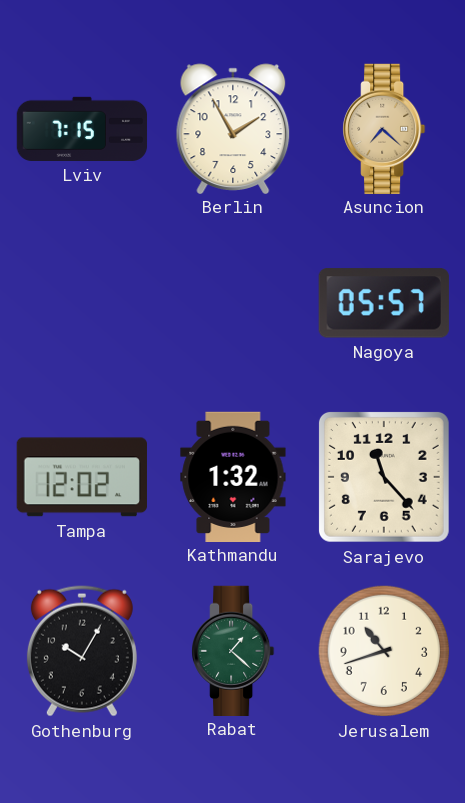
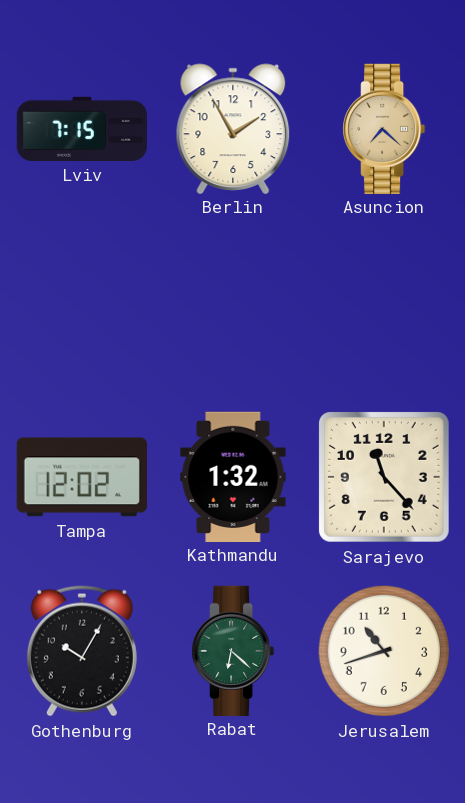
Nagoya: 05:57 -> none
Rabat: 1:22 -> 6:22
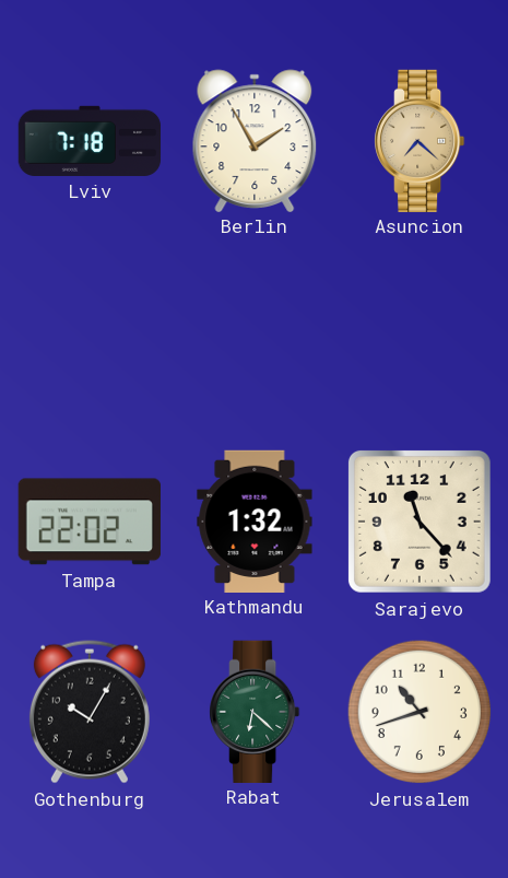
Lviv: 7:15 -> 7:18
Tampa: 12:02 -> 22:02
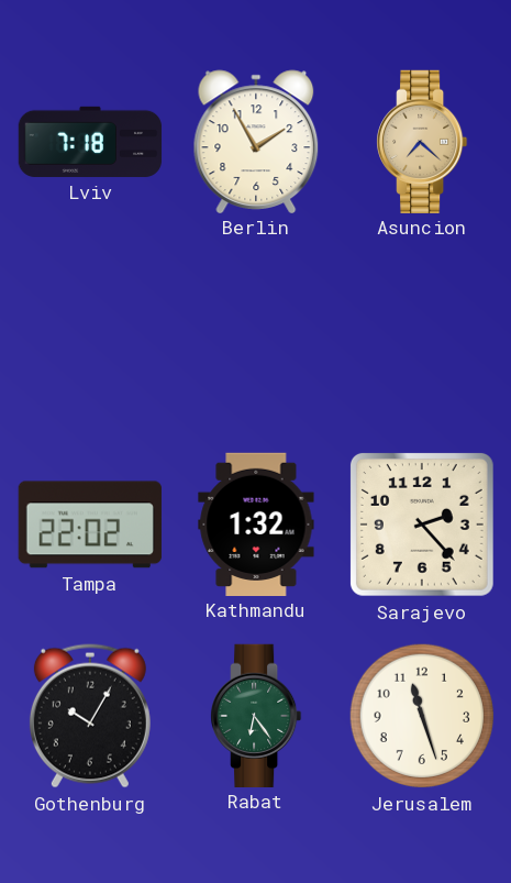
Sarajevo: 11:23 -> 2:23
Rabat: 6:22 -> 6:24
Jerusalem: 10:42 -> 11:27
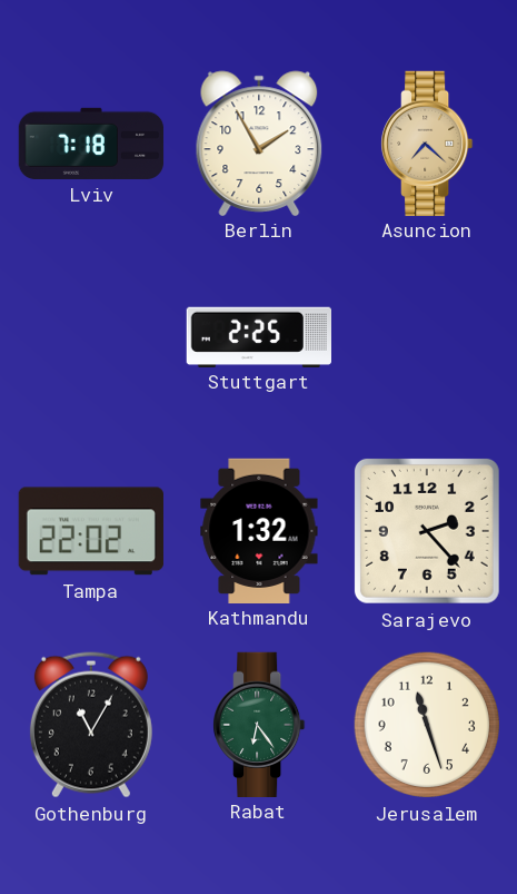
Stuttgart: none -> 2:25
Gothenburg: 10:05 -> 11:05
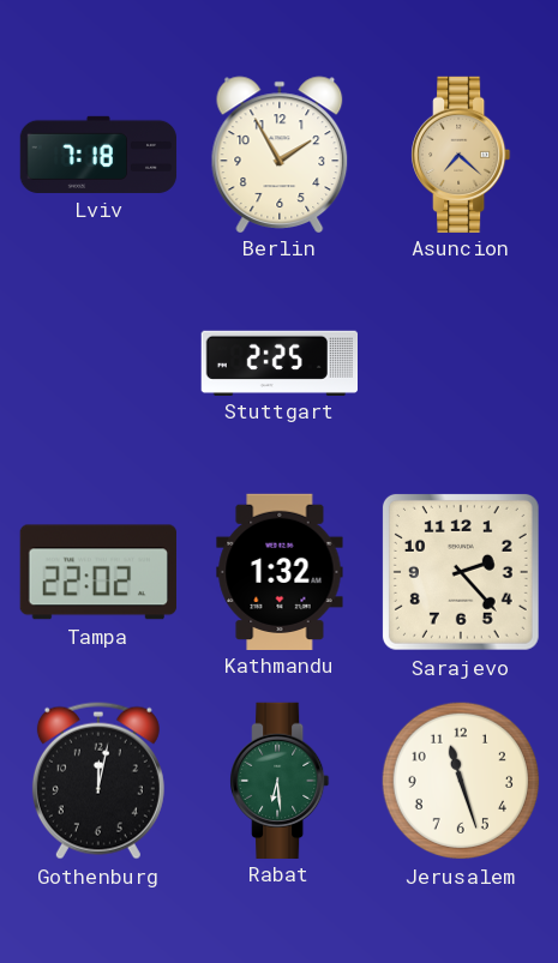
Gothenburg: 11:05 -> 12:02
Rabat: 6:24 -> 6:29
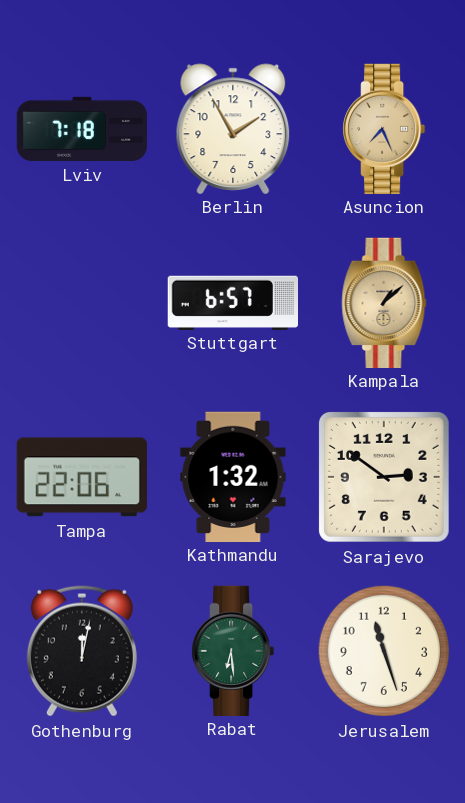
Asuncion: 7:22 -> 7:26
Stuttgart: 2:25 -> 6:57
Kampala: none -> 1:08
Tampa: 22:02 -> 22:06
Sarajevo: 2:23 -> 2:51
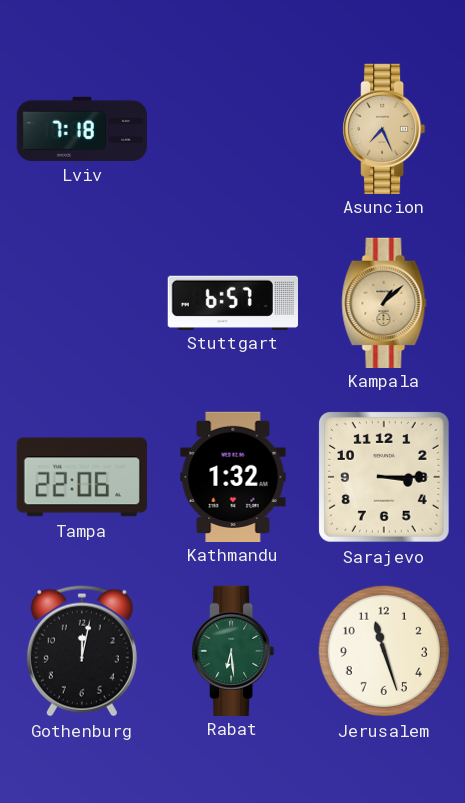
Berlin: 1:55 -> none
Sarajevo: 2:51 -> 3:15
